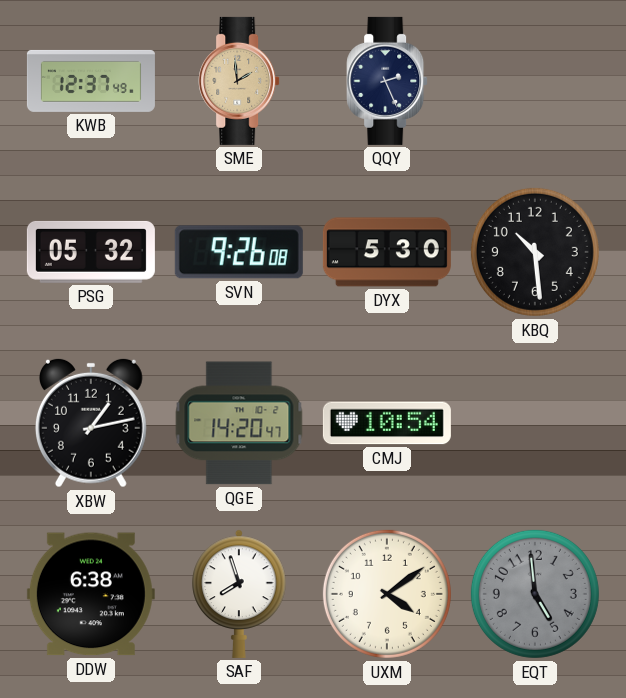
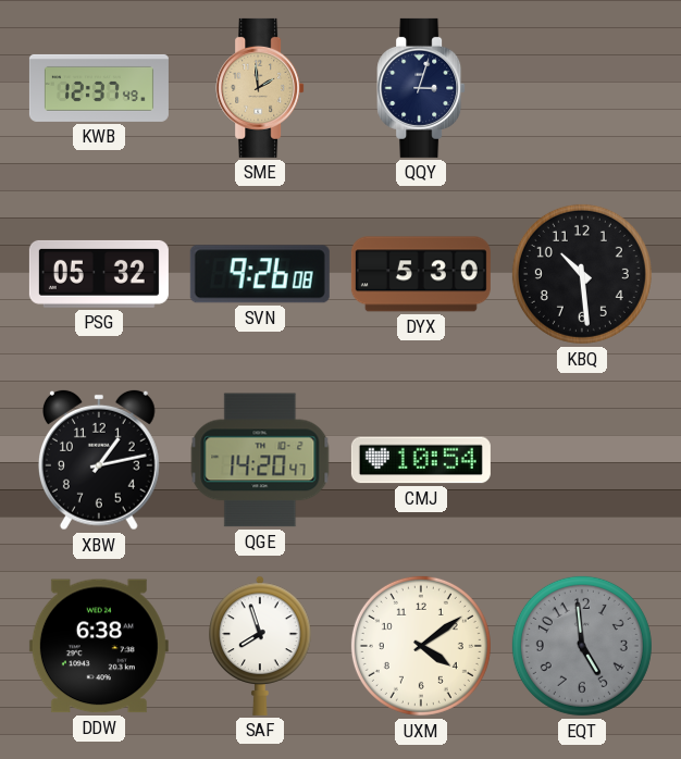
QQY: 2:26 -> 3:03
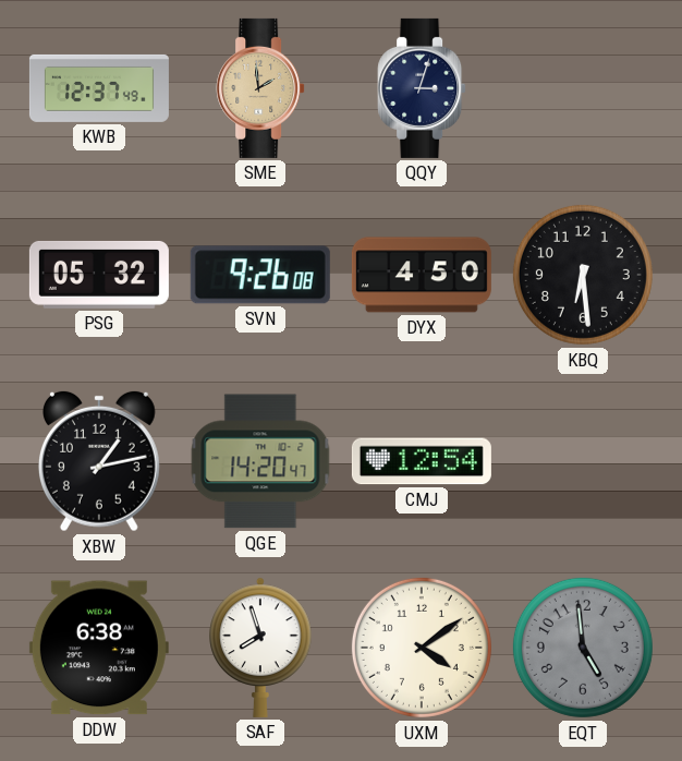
DYX: 5:30 -> 4:50
KBQ: 10:29 -> 6:29
CMJ: 10:54 -> 12:54
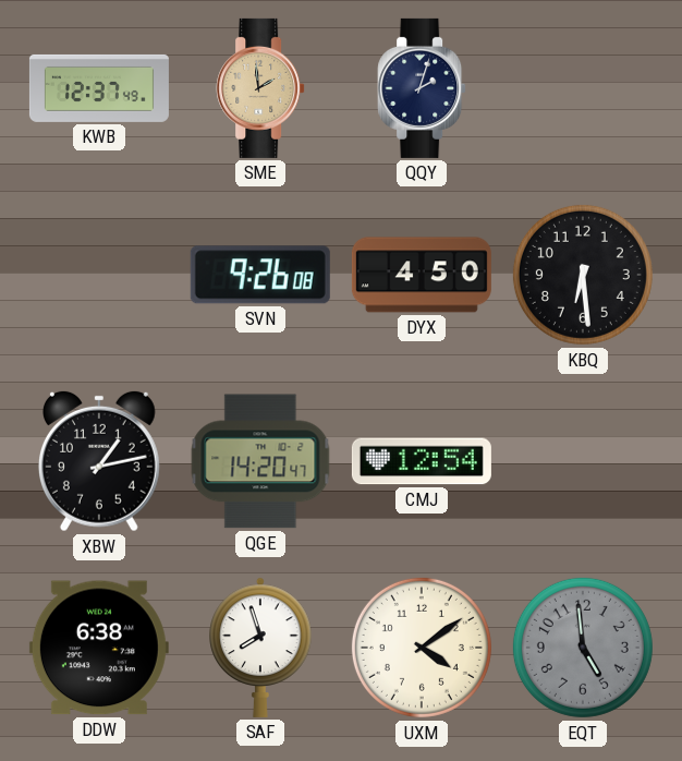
QQY: 3:03 -> 2:03
PSG: 05:32 -> none
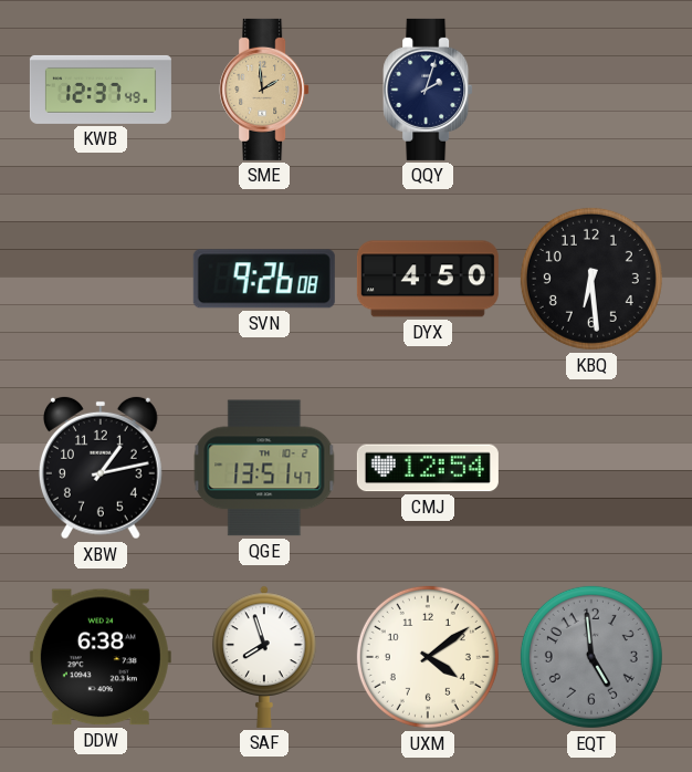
QGE: 14:20 -> 13:51
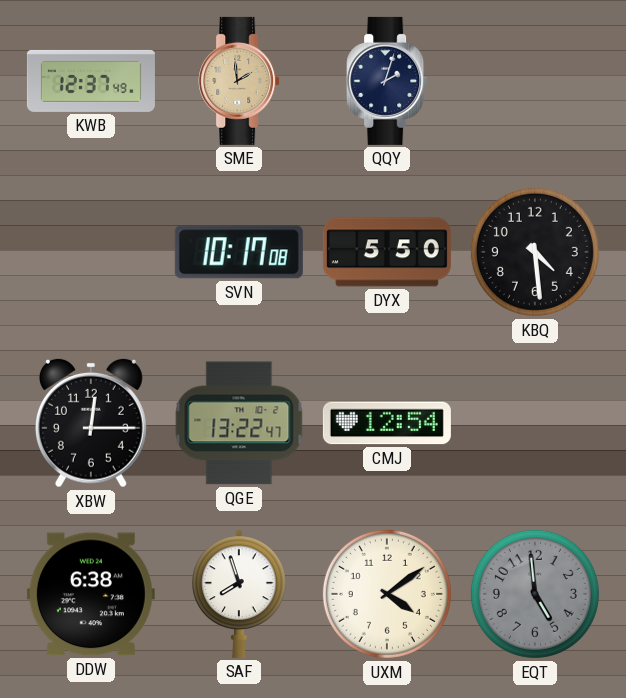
SVN: 9:26 -> 10:17
DYX: 4:50 -> 5:50
KBQ: 6:29 -> 4:29
XBW: 1:13 -> 12:15
QGE: 13:51 -> 13:22
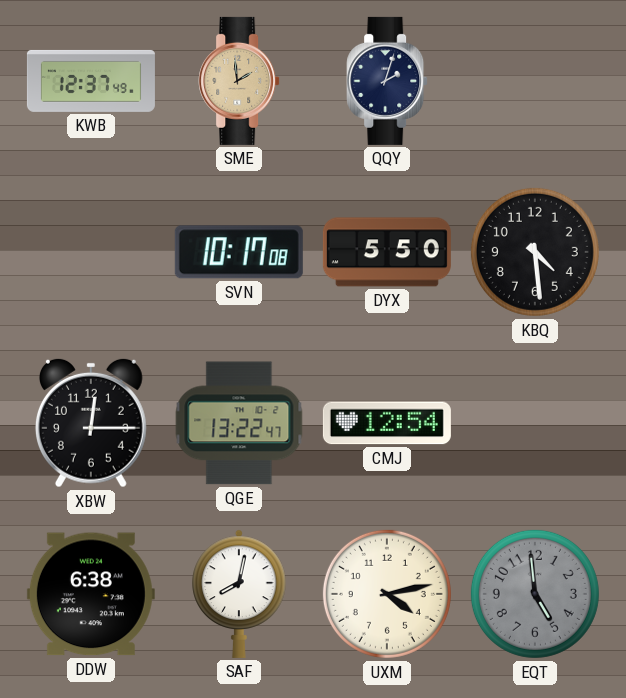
SAF: 7:57 -> 8:02
UXM: 4:09 -> 4:13
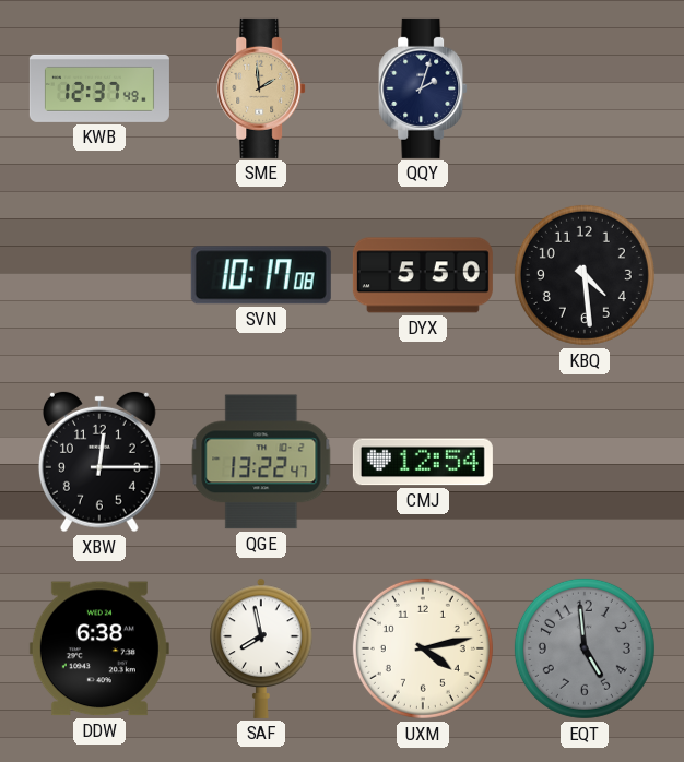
SAF: 8:02 -> 7:58
